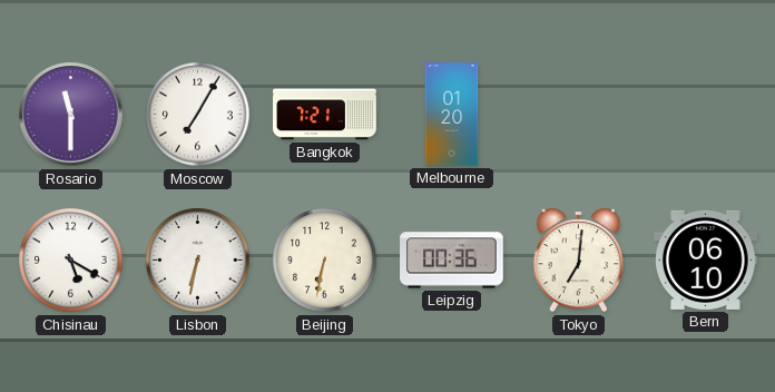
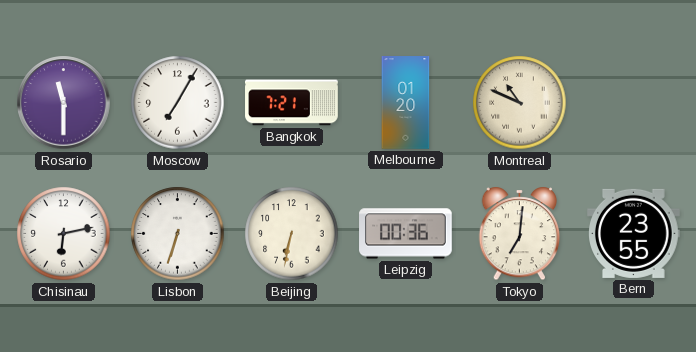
Montreal: none -> 10:49
Chisinau: 5:20 -> 6:13
Lisbon: 6:32 -> 6:33
Bern: 06:10 -> 23:55
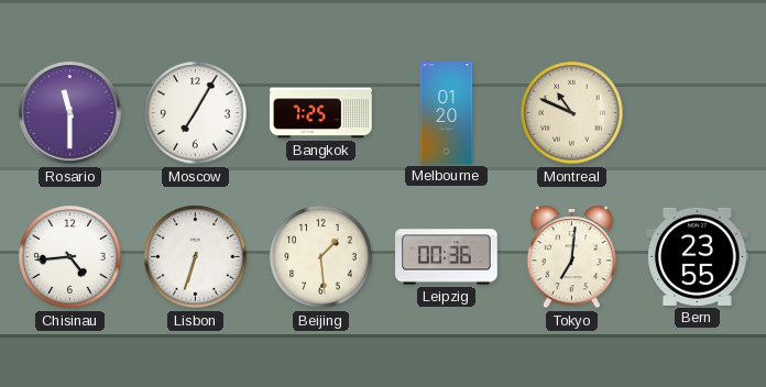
Bangkok: 7:21 -> 7:25
Chisinau: 6:13 -> 4:44
Beijing: 6:32 -> 1:29
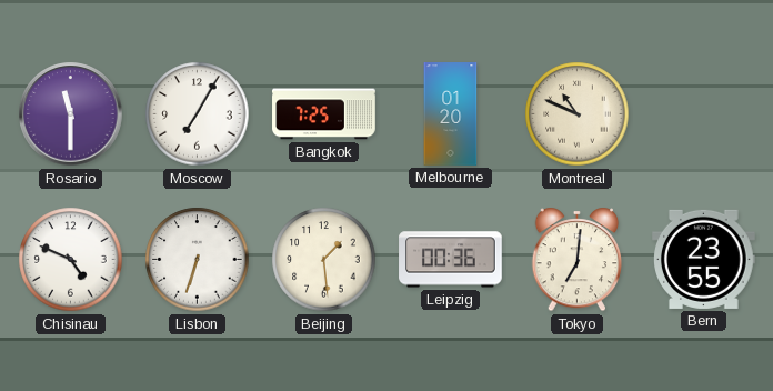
Chisinau: 4:44 -> 4:49
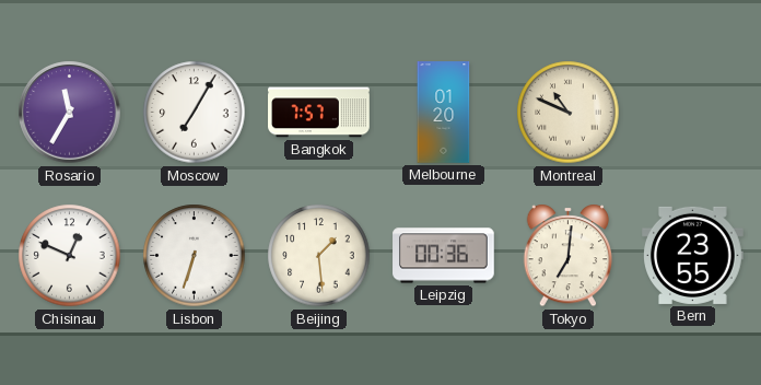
Rosario: 11:30 -> 11:35
Bangkok: 7:25 -> 7:57
Chisinau: 4:49 -> 12:49
